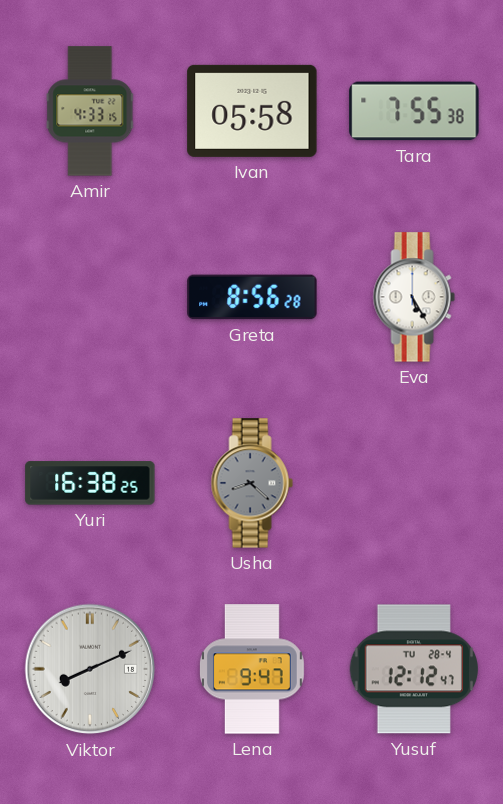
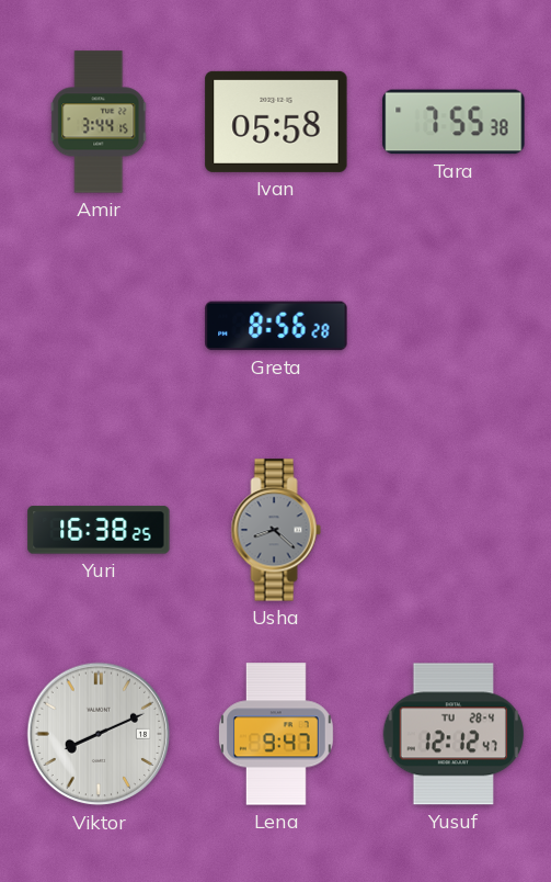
Amir: 4:33 -> 3:44
Eva: 5:25 -> none
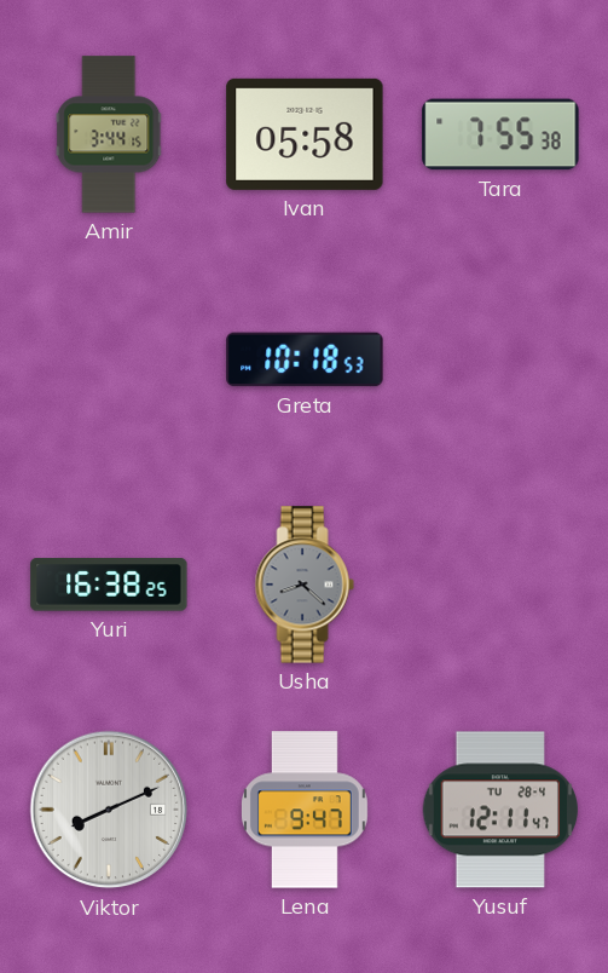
Greta: 8:56 -> 10:18
Yusuf: 12:12 -> 12:11
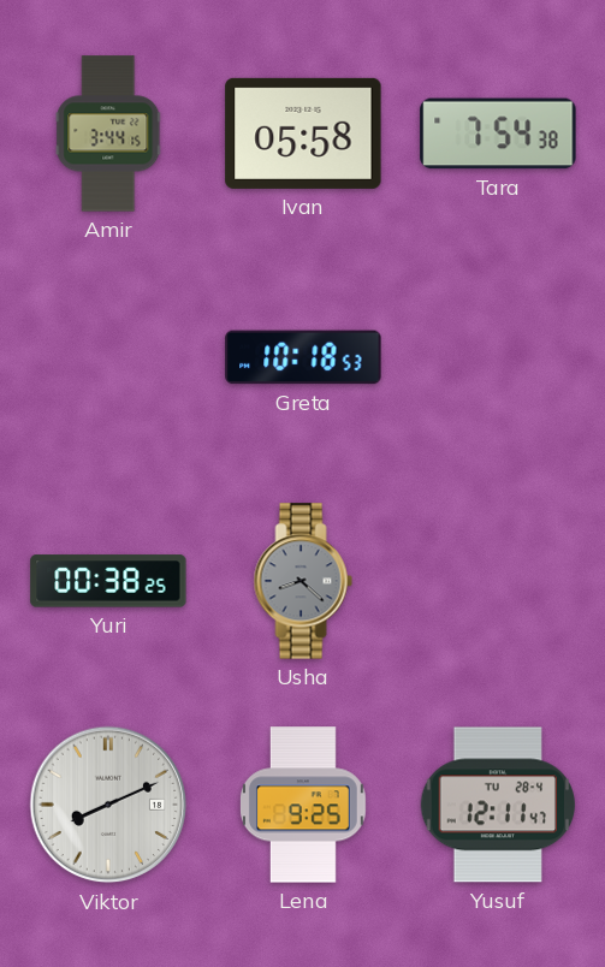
Tara: 7:55 -> 7:54
Yuri: 16:38 -> 00:38
Lena: 9:47 -> 9:25
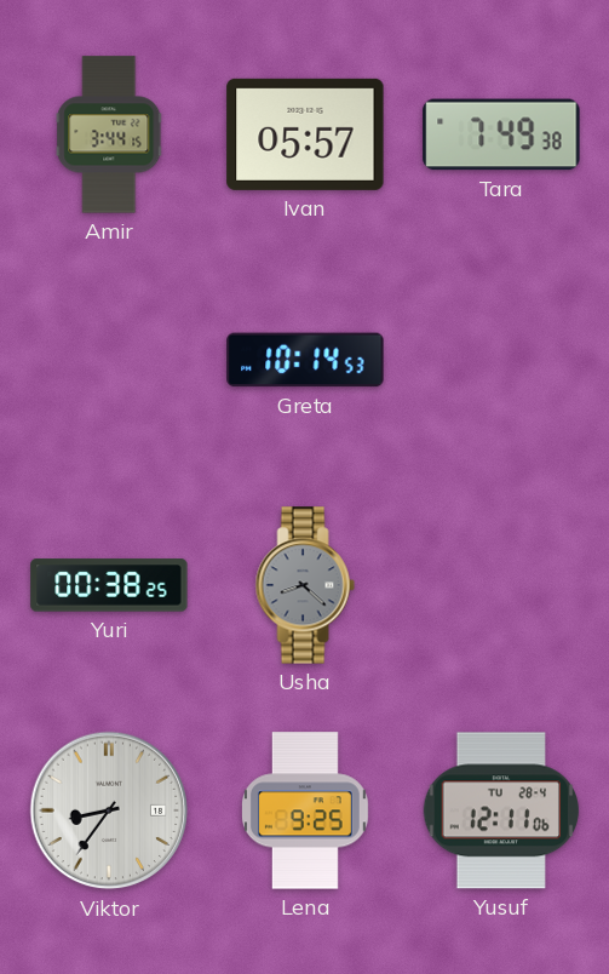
Ivan: 05:58 -> 05:57
Tara: 7:54 -> 7:49
Greta: 10:18 -> 10:14
Viktor: 8:11 -> 8:36
Yusuf: 12:11:47 -> 12:11:06
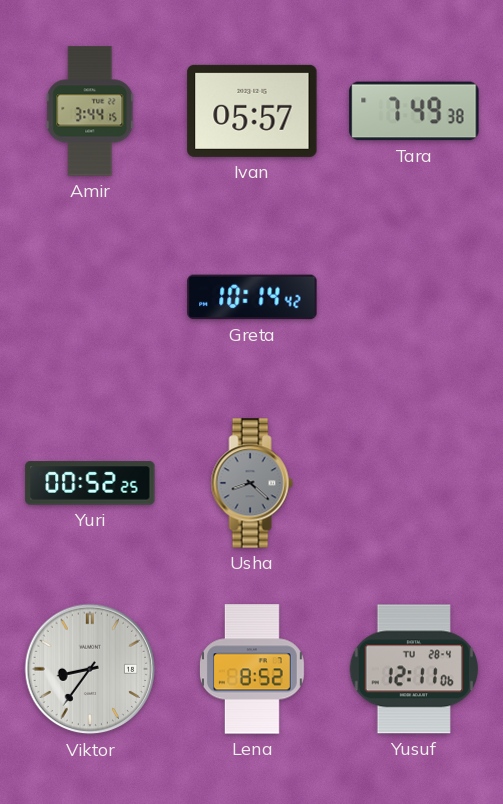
Greta: 10:14:53 -> 10:14:42
Yuri: 00:38 -> 00:52
Lena: 9:25 -> 8:52
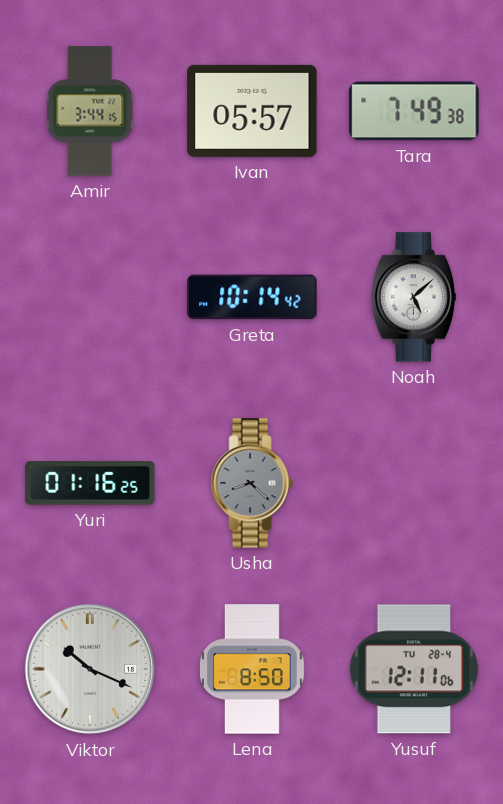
Noah: none -> 5:08
Yuri: 00:52 -> 01:16
Viktor: 8:36 -> 10:19
Lena: 8:52 -> 8:50
